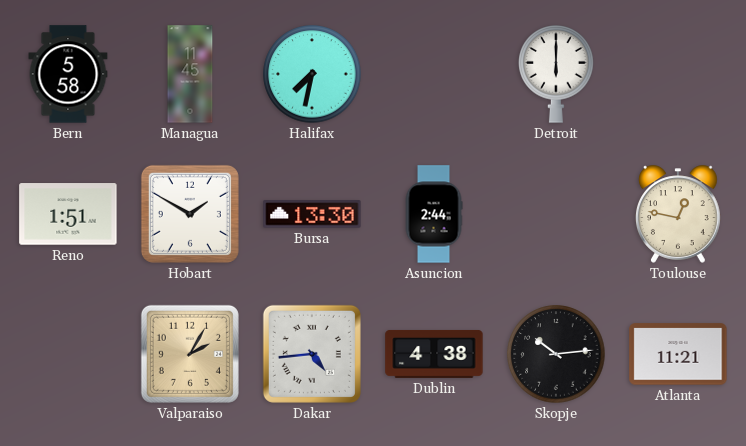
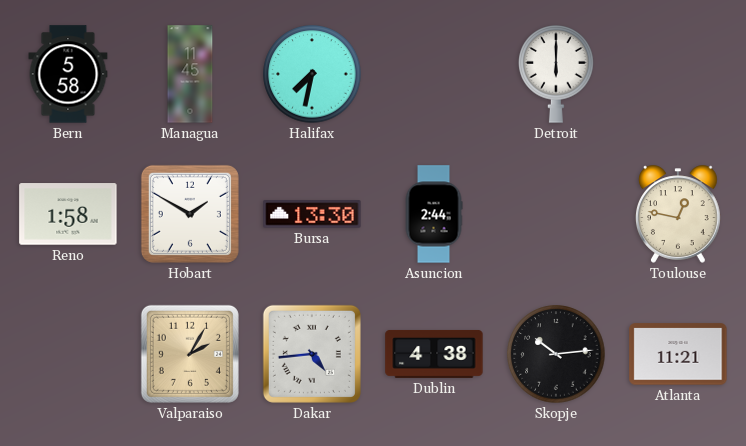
Reno: 1:51 -> 1:58
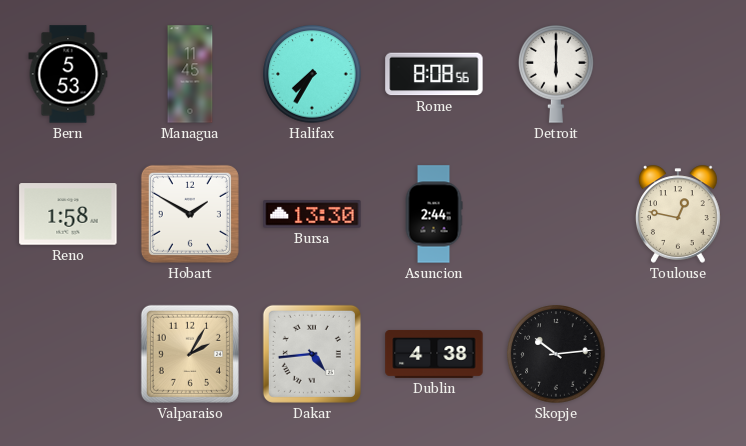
Bern: 5:58 -> 5:53
Halifax: 7:32 -> 7:35
Rome: none -> 8:08
Atlanta: 11:21 -> none
